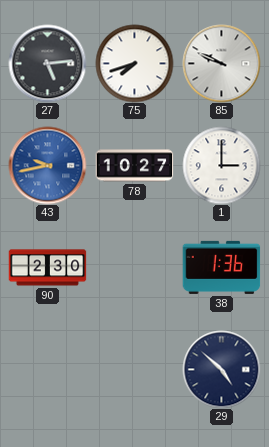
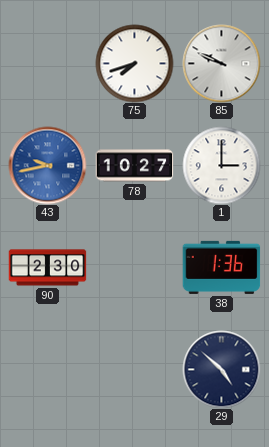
27: 5:14 -> none
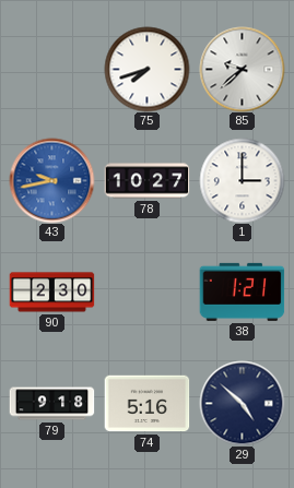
85: 9:49 -> 9:38
38: 1:36 -> 1:21
79: none -> 9:18
74: none -> 5:16
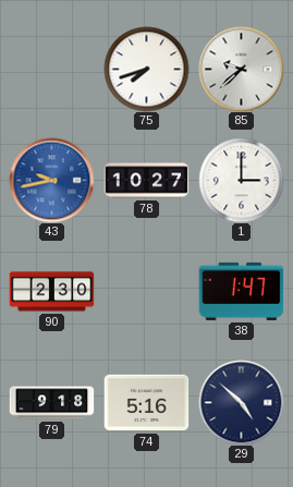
38: 1:21 -> 1:47
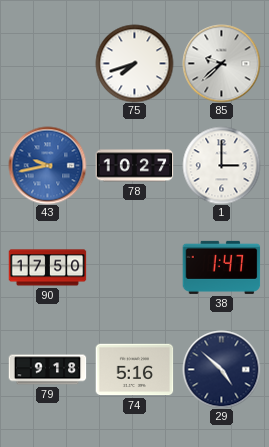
90: 2:30 -> 17:50
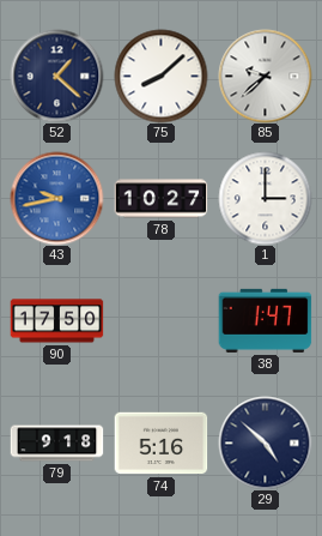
52: none -> 1:22
75: 7:42 -> 8:08
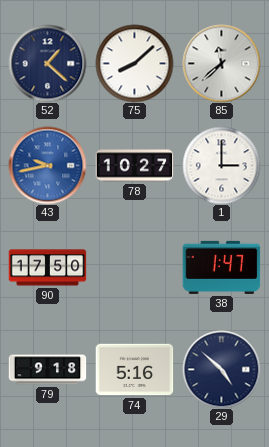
85: 9:38 -> 11:38
